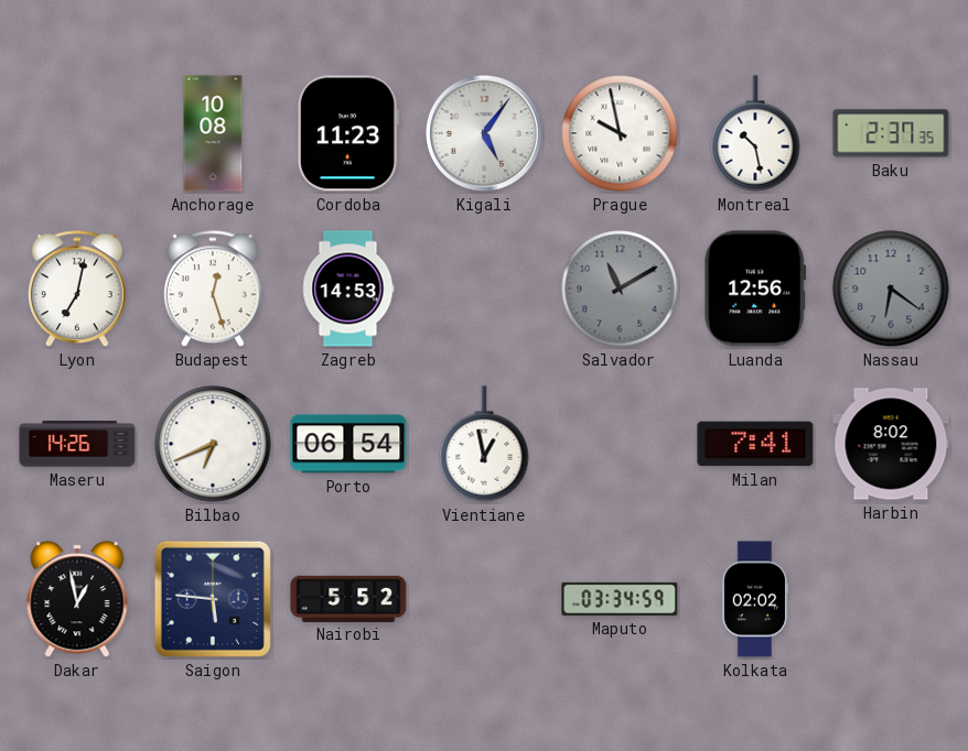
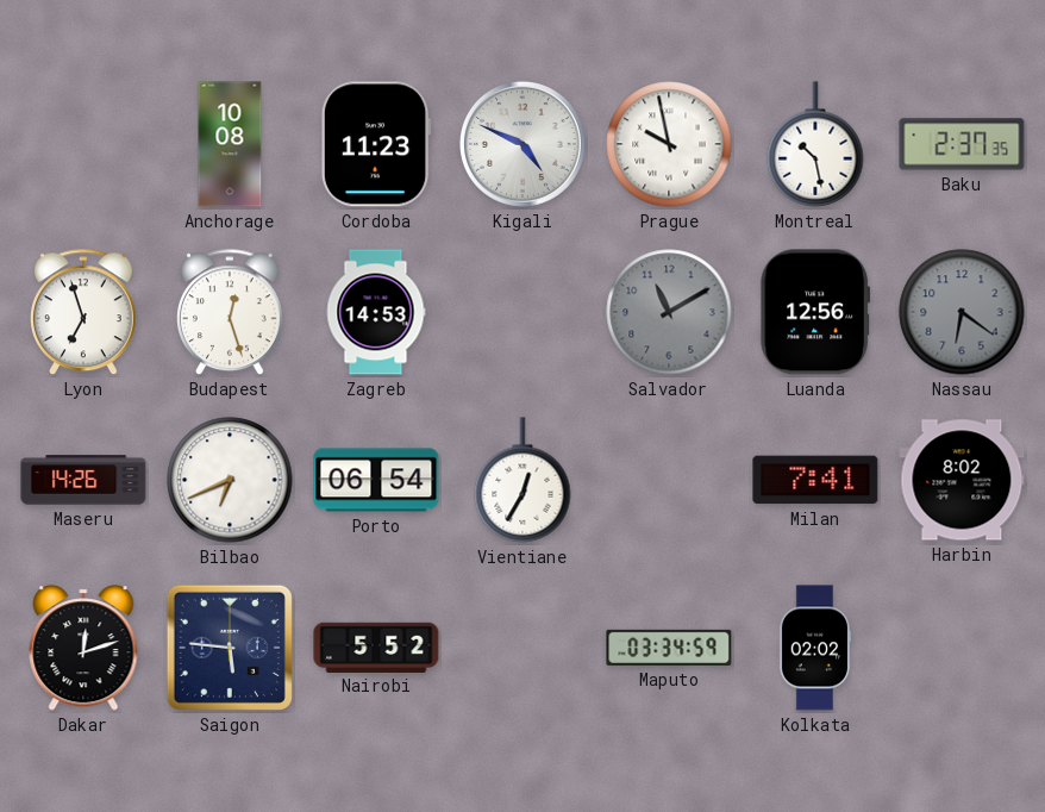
Kigali: 5:06 -> 4:49
Lyon: 7:02 -> 6:57
Vientiane: 12:58 -> 12:35
Dakar: 12:58 -> 12:12
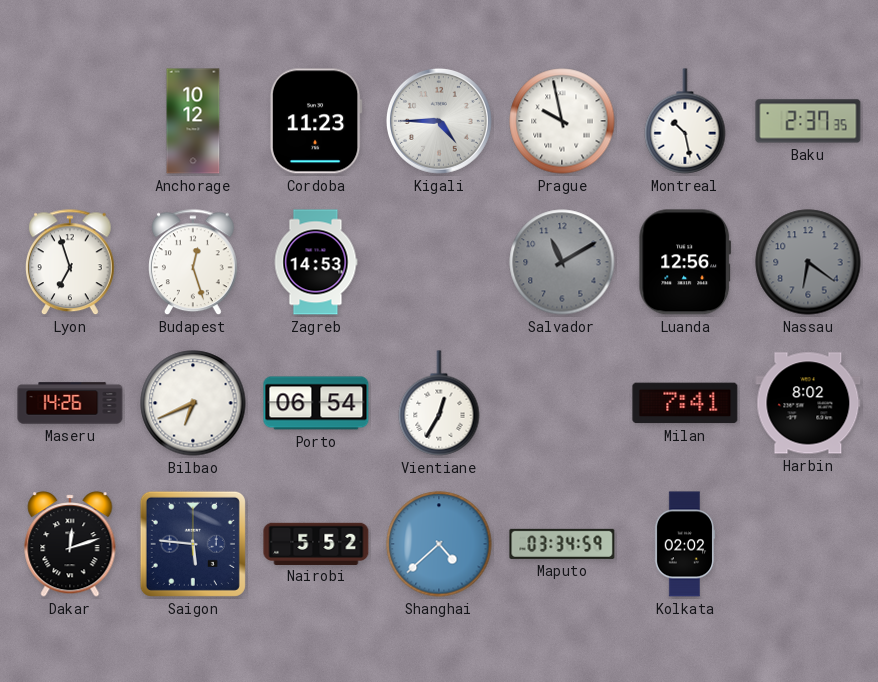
Anchorage: 10:08 -> 10:12
Kigali: 4:49 -> 4:45
Shanghai: none -> 4:38
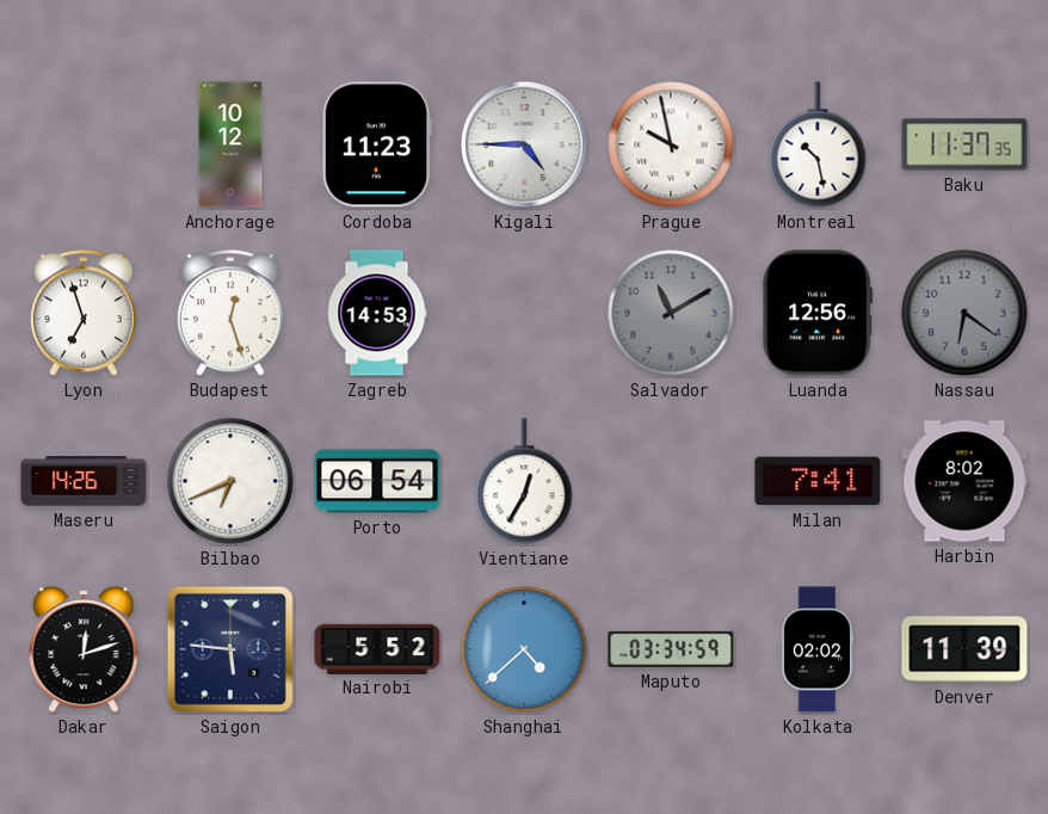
Baku: 2:37 -> 11:37
Denver: none -> 11:39
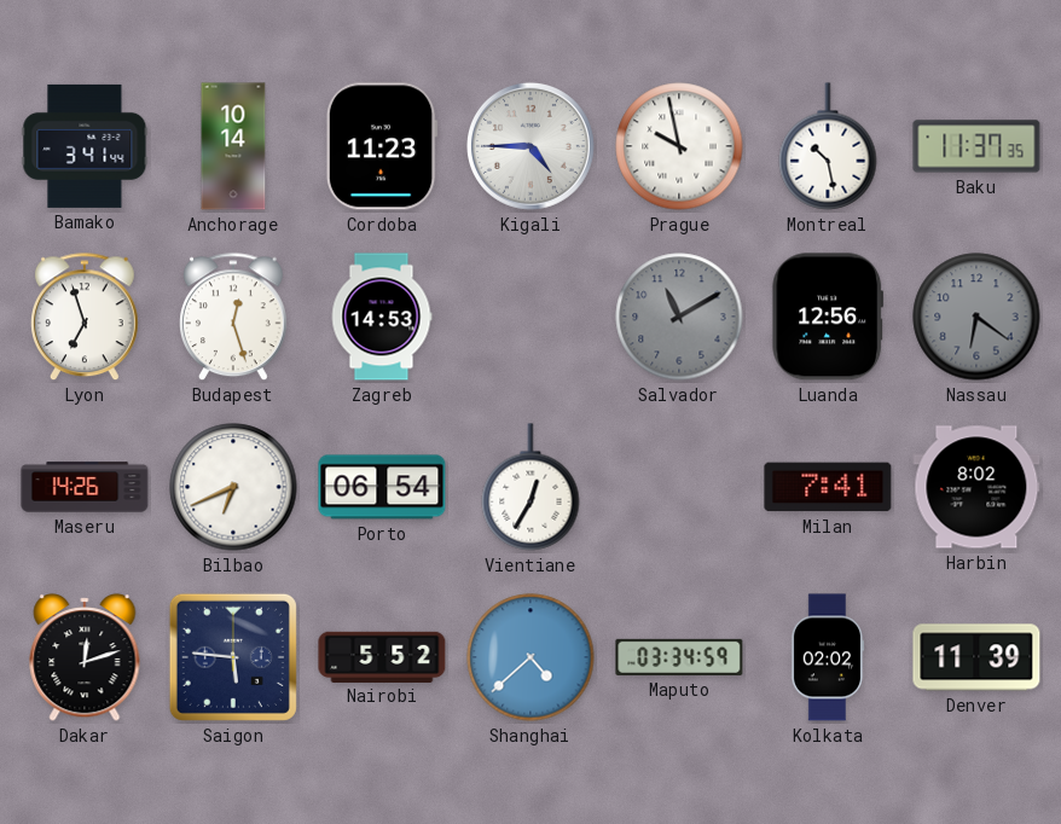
Bamako: none -> 3:41
Anchorage: 10:12 -> 10:14
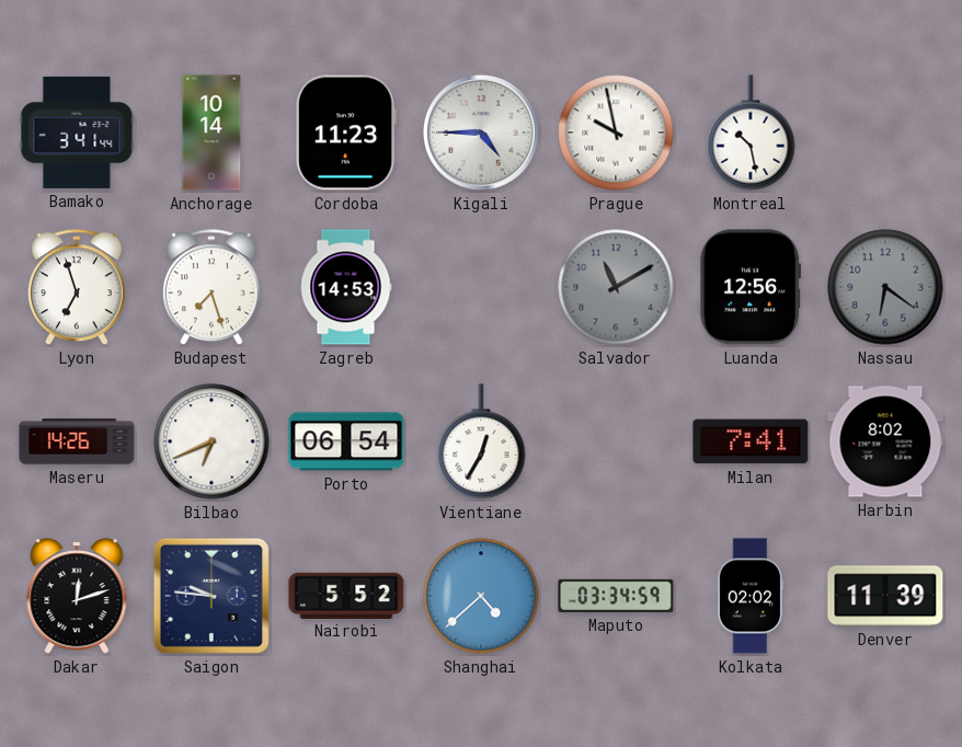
Baku: 11:37 -> none
Budapest: 12:27 -> 7:27
Saigon: 5:46 -> 9:46
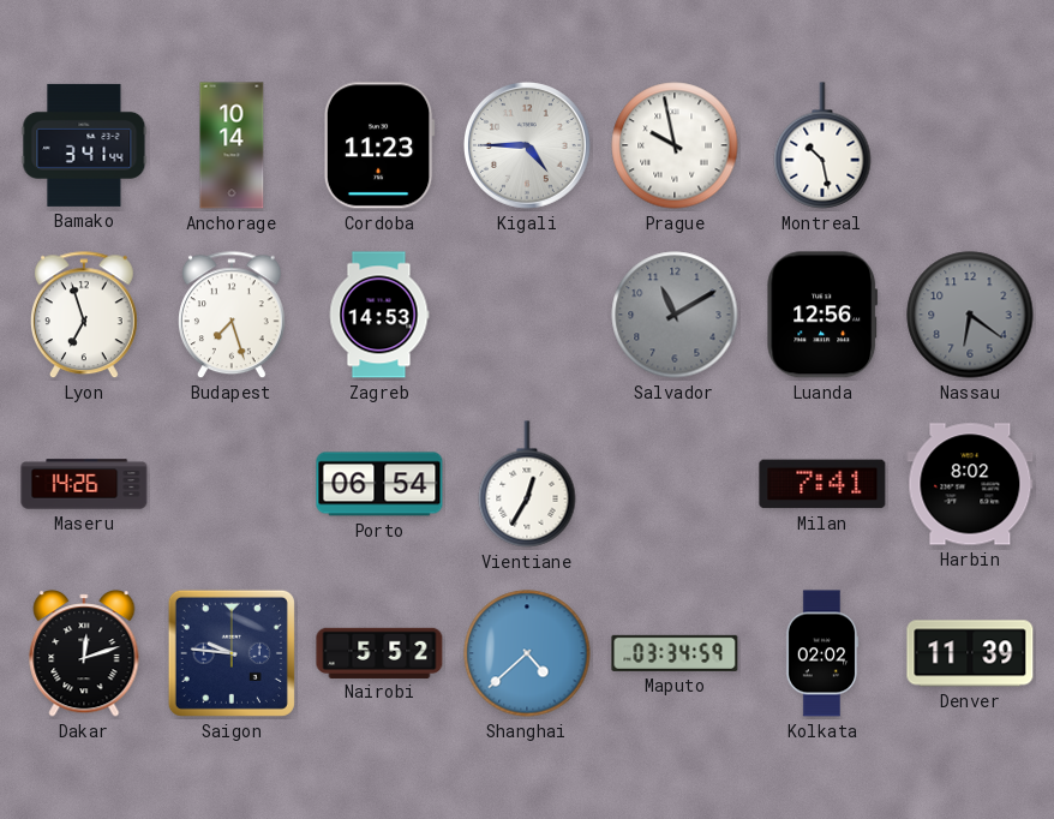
Bilbao: 6:41 -> none
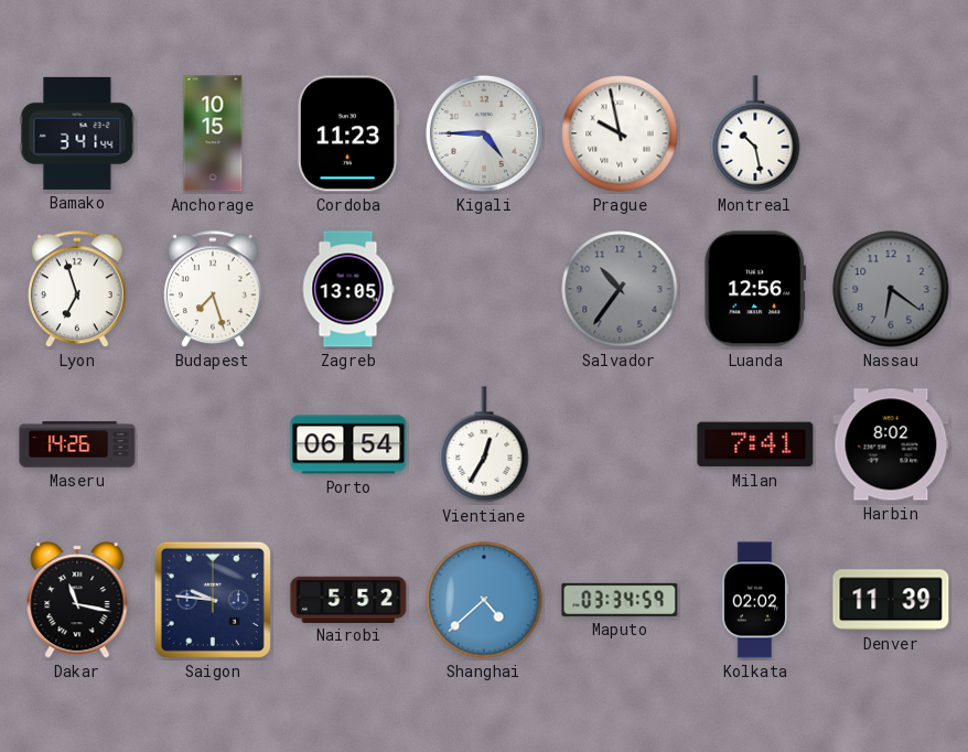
Anchorage: 10:14 -> 10:15
Zagreb: 14:53 -> 13:05
Salvador: 11:10 -> 10:36
Dakar: 12:12 -> 11:17
